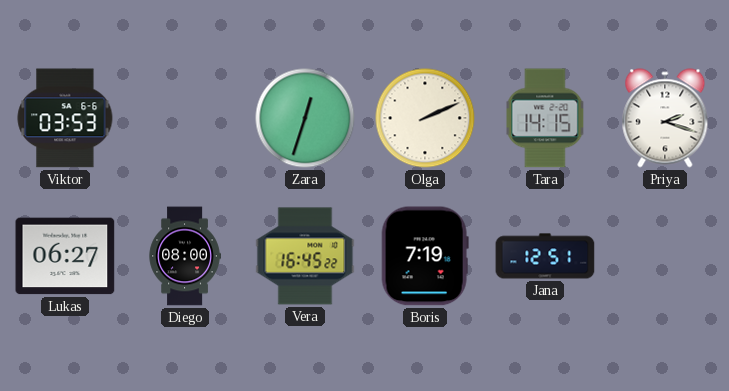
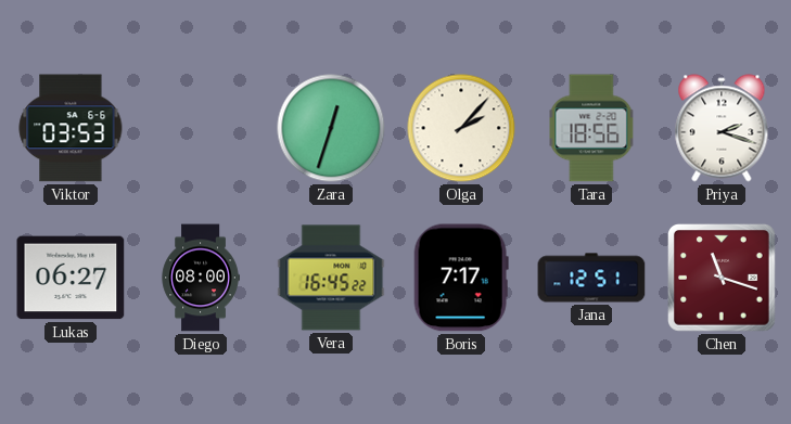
Olga: 2:11 -> 2:07
Tara: 14:15 -> 18:56
Boris: 7:19 -> 7:17
Chen: none -> 11:18
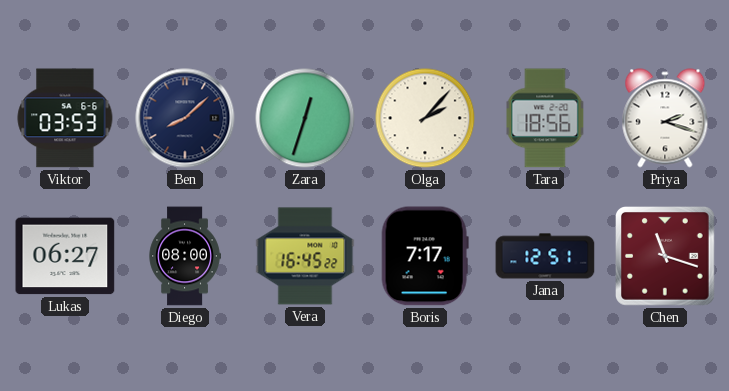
Ben: none -> 8:08
